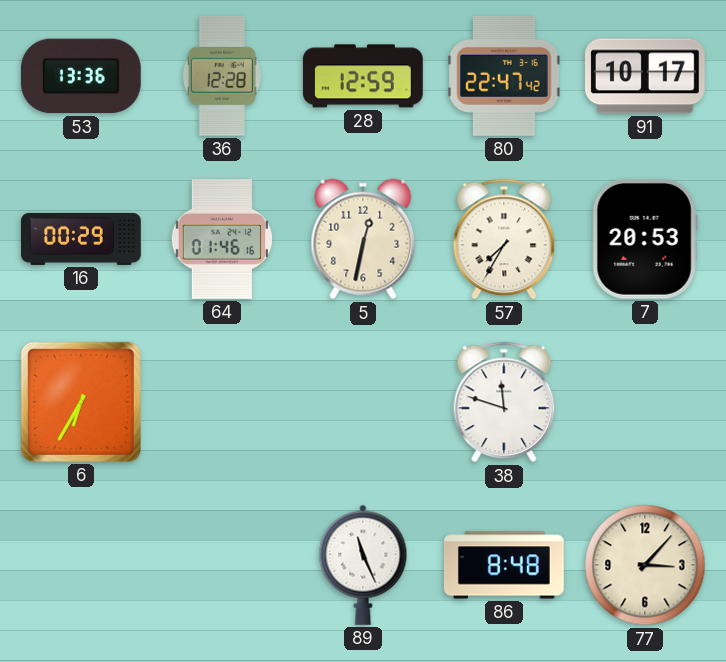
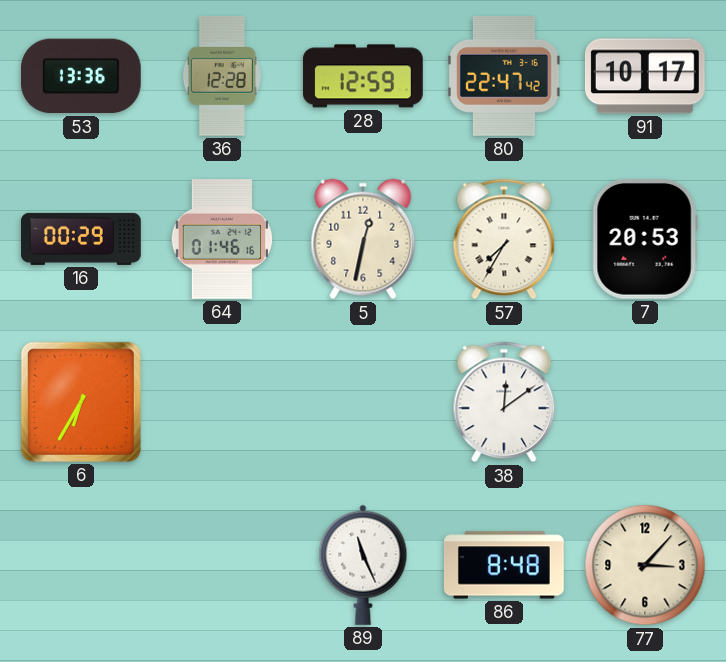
38: 11:48 -> 12:09
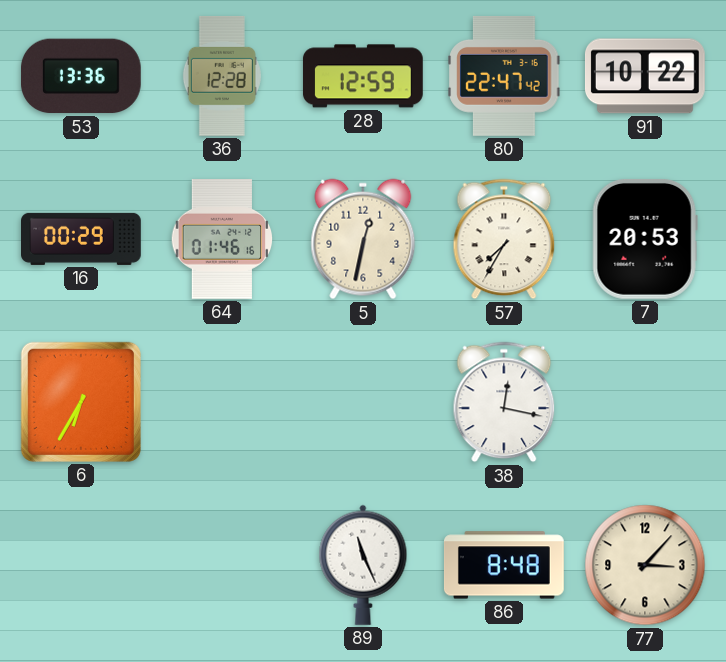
91: 10:17 -> 10:22
38: 12:09 -> 12:17
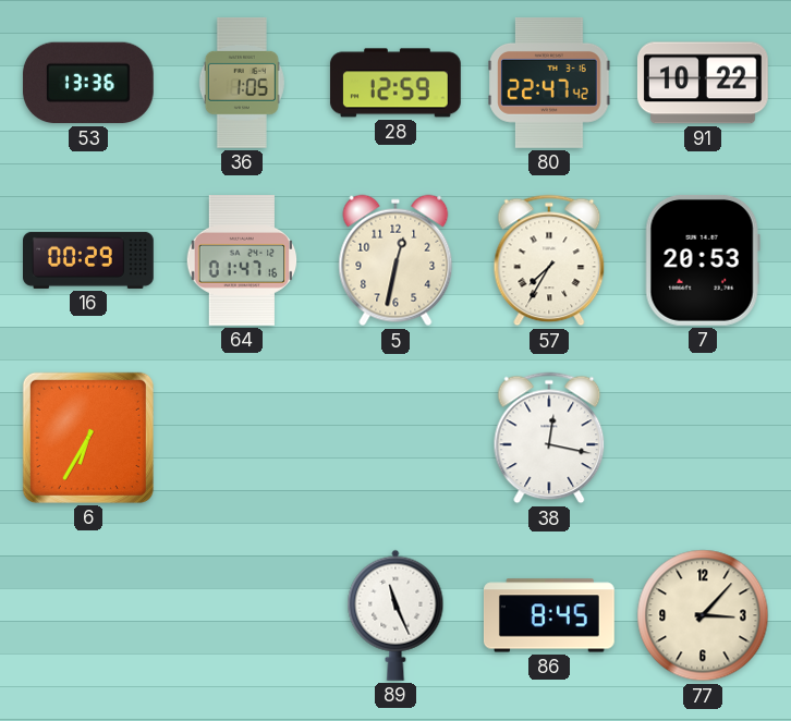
36: 12:28 -> 1:05
64: 01:46 -> 01:47
86: 8:48 -> 8:45
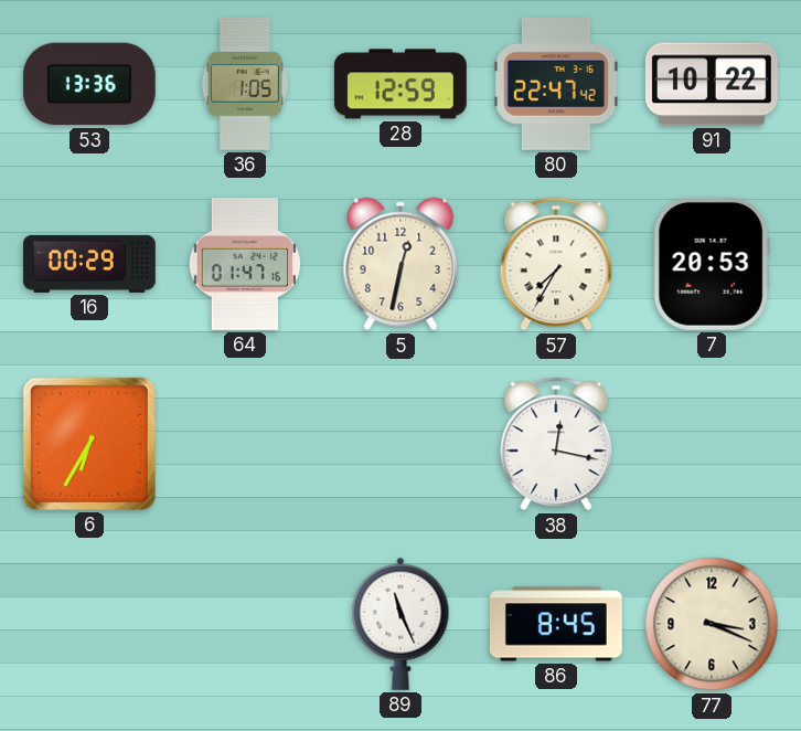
77: 3:07 -> 3:19
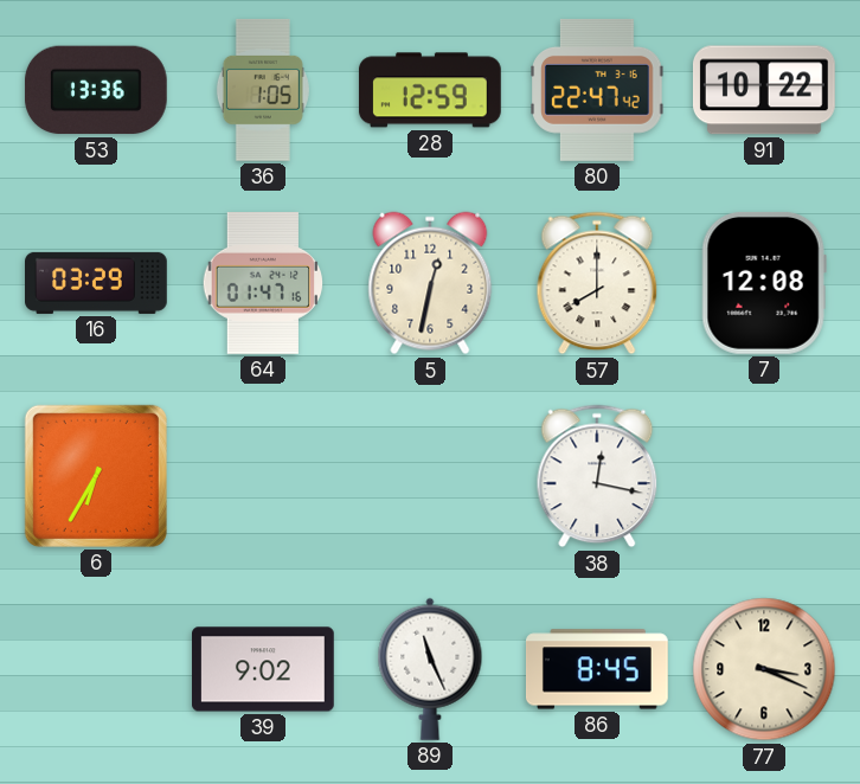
16: 00:29 -> 03:29
57: 7:35 -> 8:00
7: 20:53 -> 12:08
39: none -> 9:02
